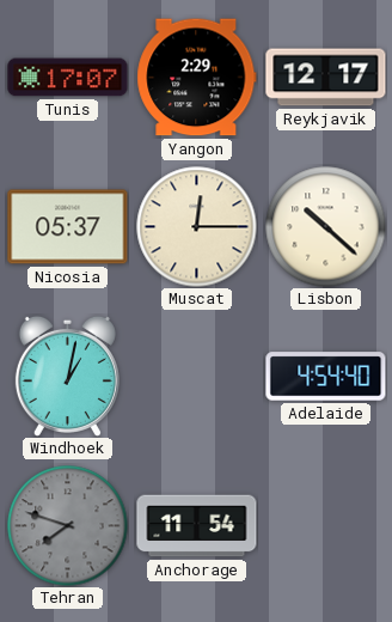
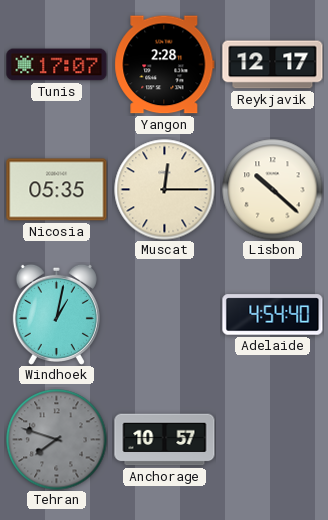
Yangon: 2:29 -> 2:28
Nicosia: 05:37 -> 05:35
Anchorage: 11:54 -> 10:57
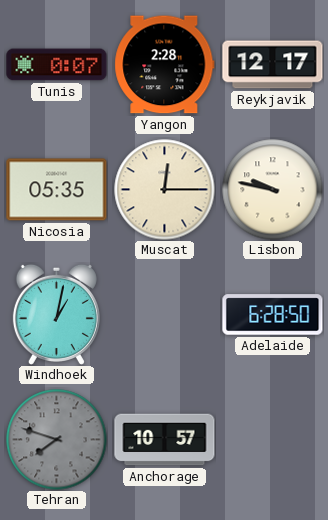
Tunis: 17:07 -> 0:07
Lisbon: 10:22 -> 9:47
Adelaide: 4:54 -> 6:28
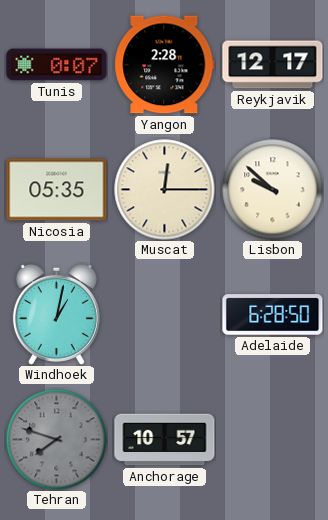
Lisbon: 9:47 -> 9:52
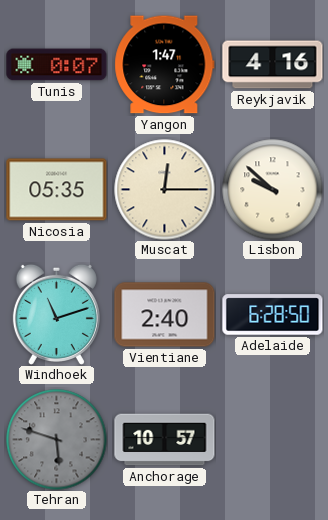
Yangon: 2:28 -> 1:47
Reykjavik: 12:17 -> 4:16
Windhoek: 1:02 -> 11:12
Vientiane: none -> 2:40
Tehran: 7:48 -> 5:48
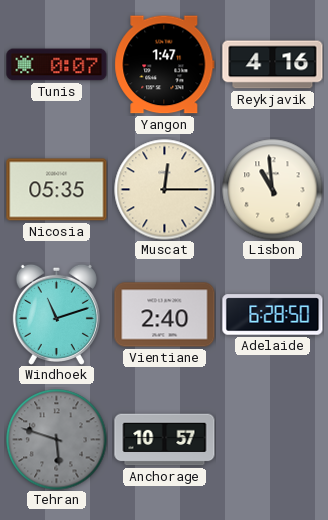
Lisbon: 9:52 -> 10:59
